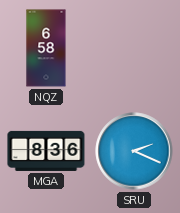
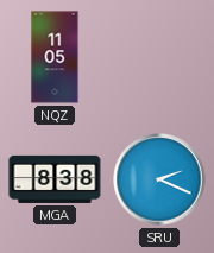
NQZ: 6:58 -> 11:05
MGA: 8:36 -> 8:38
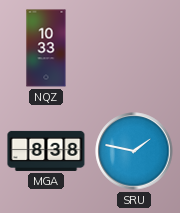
NQZ: 11:05 -> 10:33
SRU: 2:19 -> 1:47
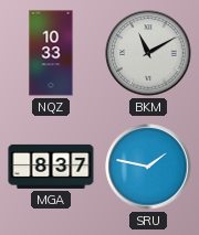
BKM: none -> 11:10
MGA: 8:38 -> 8:37
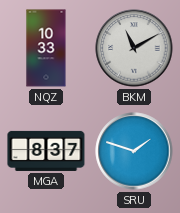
SRU: 1:47 -> 1:48
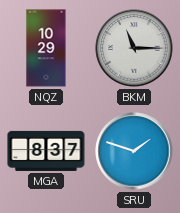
NQZ: 10:33 -> 10:29
BKM: 11:10 -> 11:15
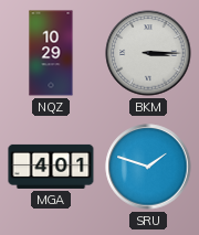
BKM: 11:15 -> 3:15
MGA: 8:37 -> 4:01
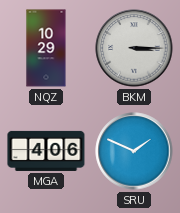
MGA: 4:01 -> 4:06
SRU: 1:48 -> 1:49
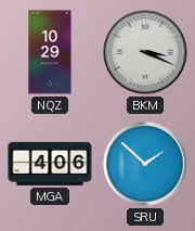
BKM: 3:15 -> 3:19
SRU: 1:49 -> 1:52
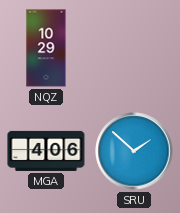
BKM: 3:19 -> none
